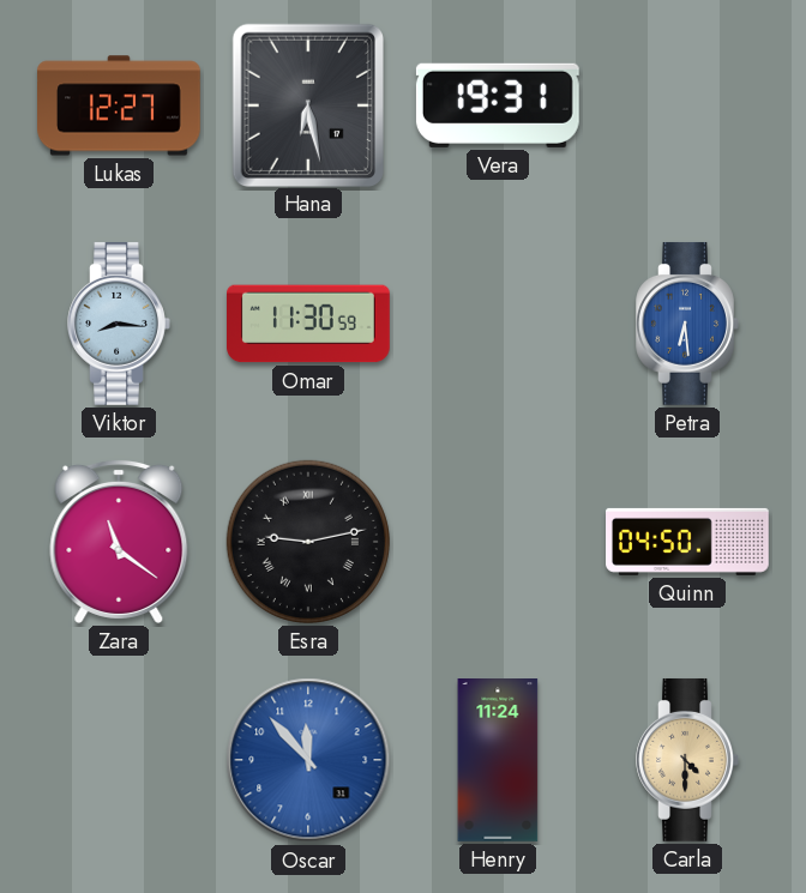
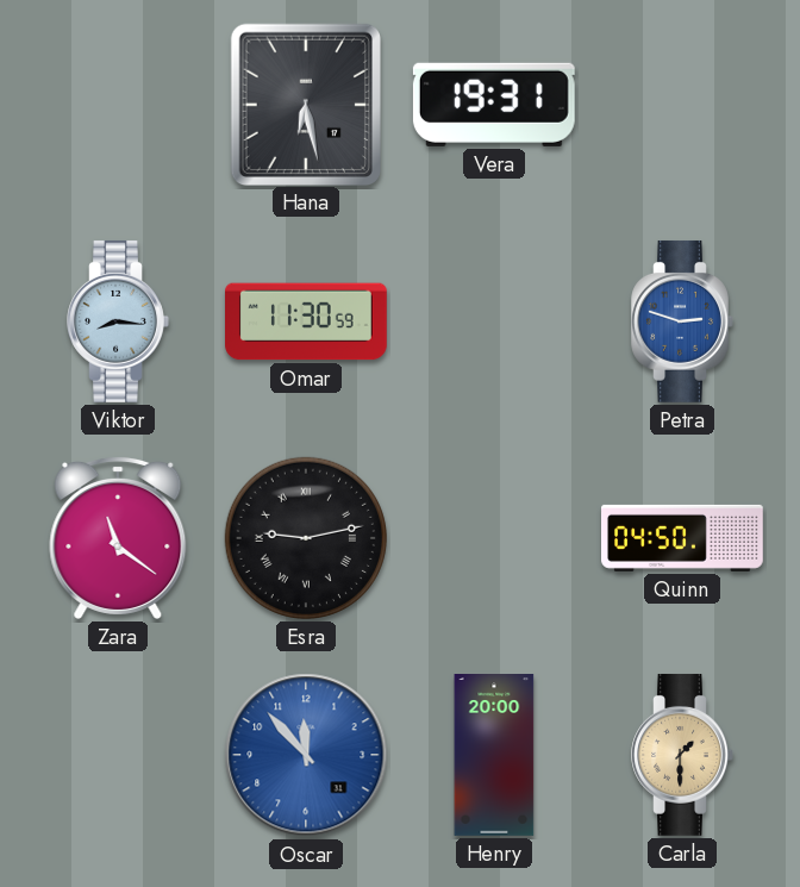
Lukas: 12:27 -> none
Petra: 6:29 -> 2:48
Henry: 11:24 -> 20:00
Carla: 4:30 -> 1:30
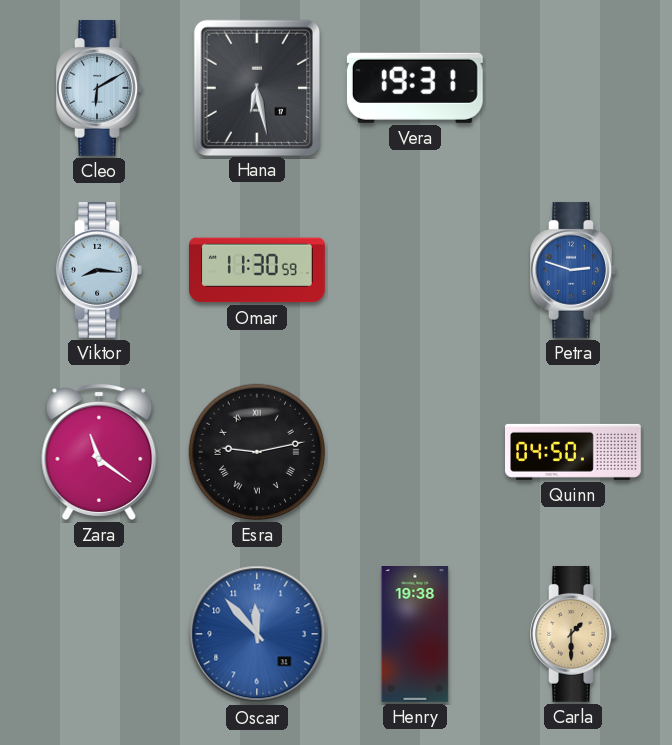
Cleo: none -> 6:10
Henry: 20:00 -> 19:38
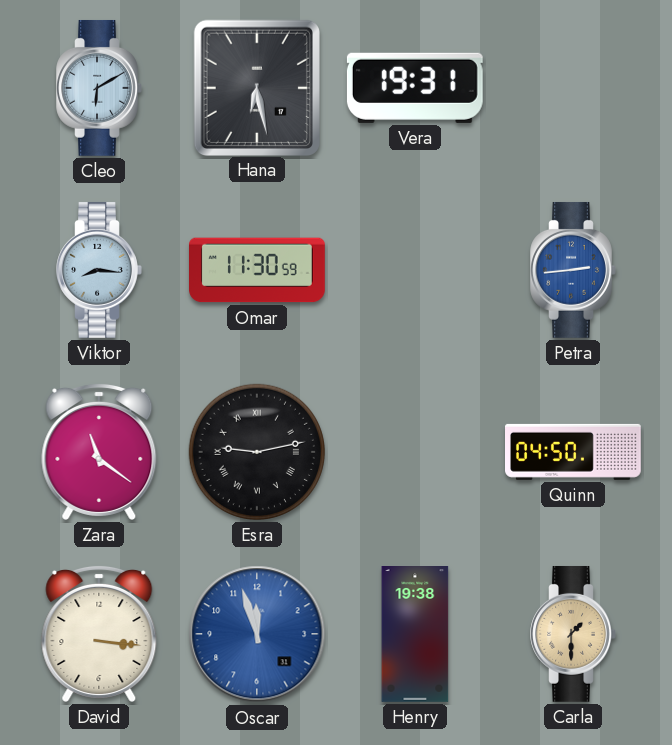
Petra: 2:48 -> 2:44
David: none -> 3:16
Oscar: 11:53 -> 11:57
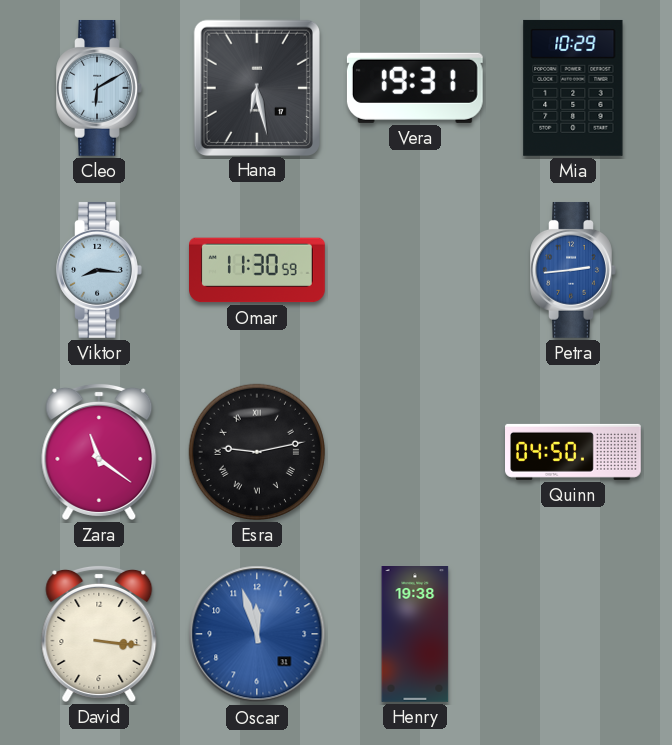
Mia: none -> 10:29
Carla: 1:30 -> none
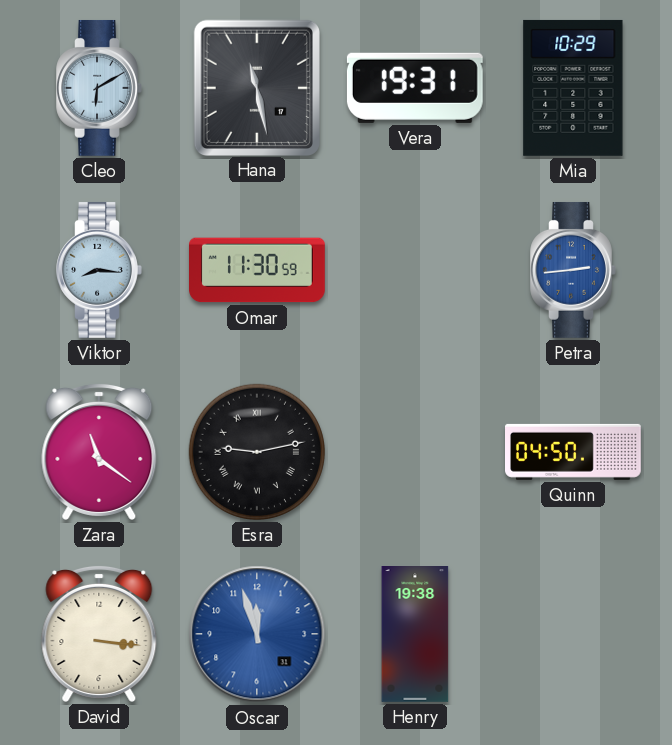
Hana: 6:28 -> 11:28
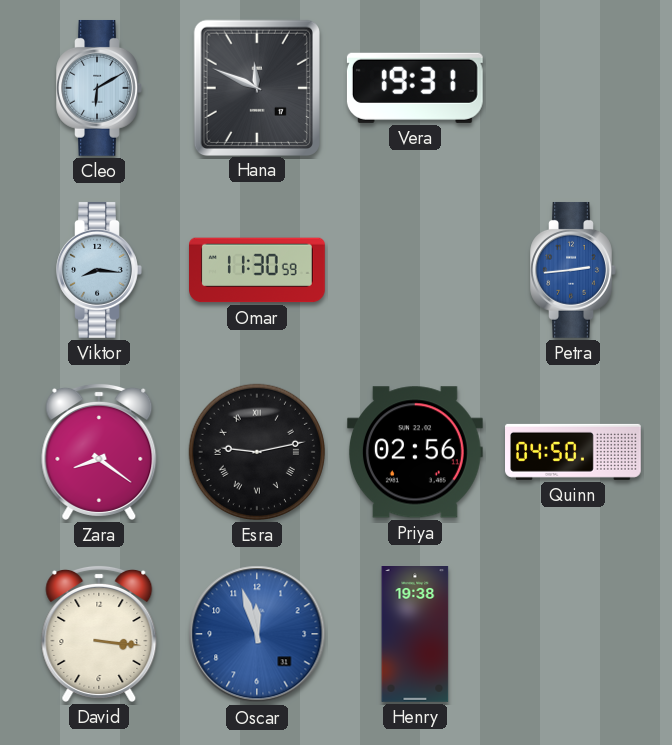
Hana: 11:28 -> 11:49
Mia: 10:29 -> none
Zara: 11:21 -> 8:21
Priya: none -> 02:56
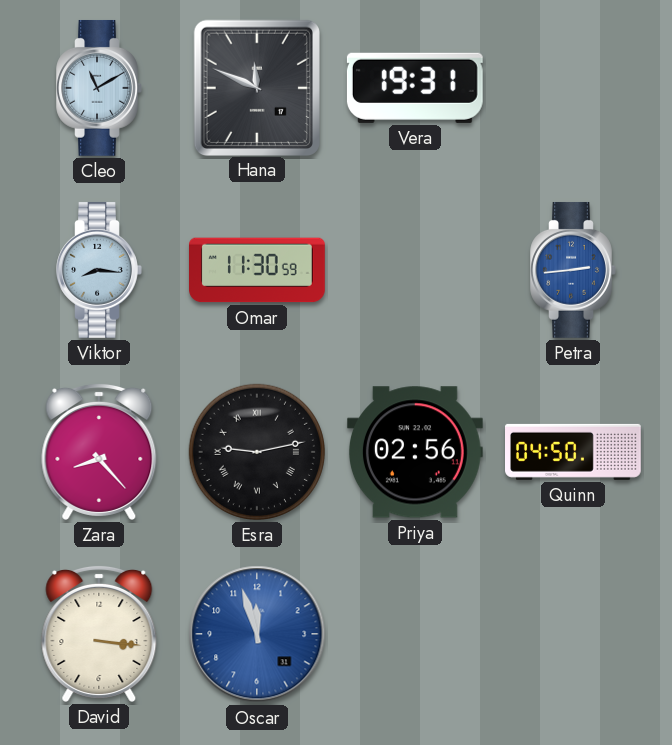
Cleo: 6:10 -> 11:10
Zara: 8:21 -> 8:23
Henry: 19:38 -> none
